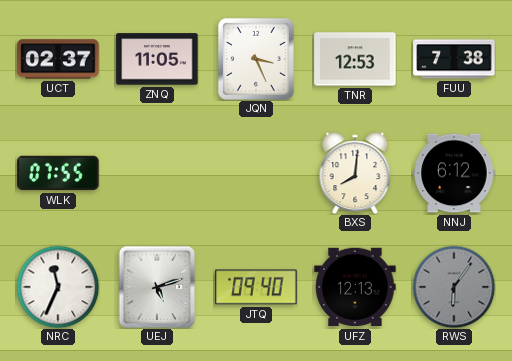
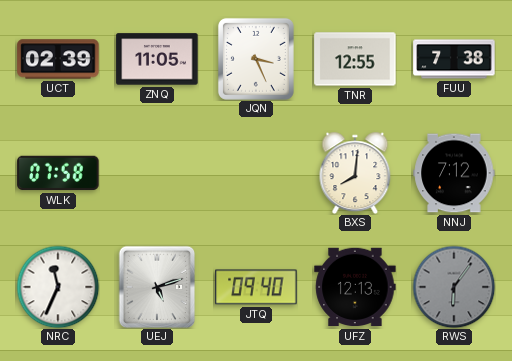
UCT: 02:37 -> 02:39
TNR: 12:53 -> 12:55
WLK: 07:55 -> 07:58
NNJ: 6:12 -> 7:12
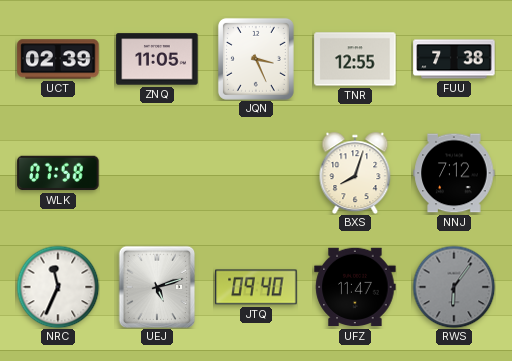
BXS: 8:01 -> 8:03
UFZ: 12:13 -> 11:47
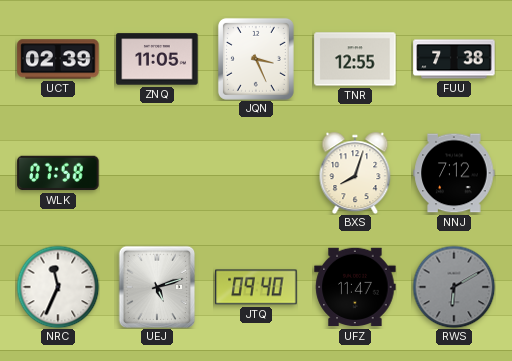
RWS: 6:06 -> 6:10
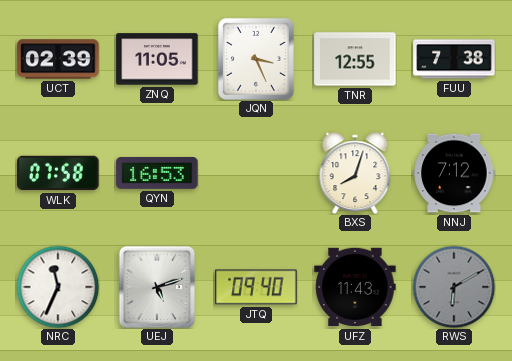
QYN: none -> 16:53
UFZ: 11:47 -> 11:43
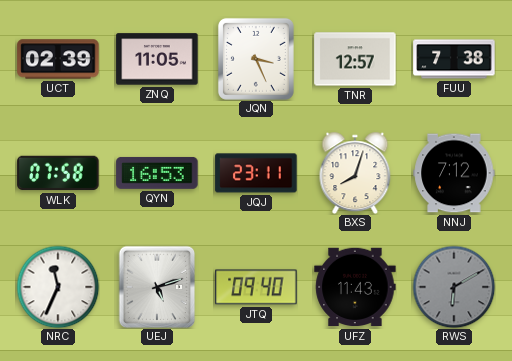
TNR: 12:55 -> 12:57
JQJ: none -> 23:11
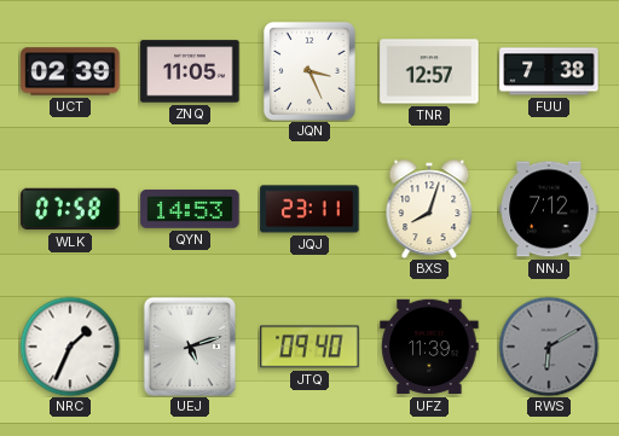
QYN: 16:53 -> 14:53
NRC: 11:34 -> 1:34
UFZ: 11:43 -> 11:39
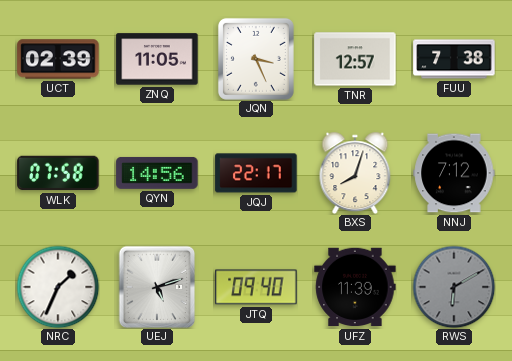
QYN: 14:53 -> 14:56
JQJ: 23:11 -> 22:17
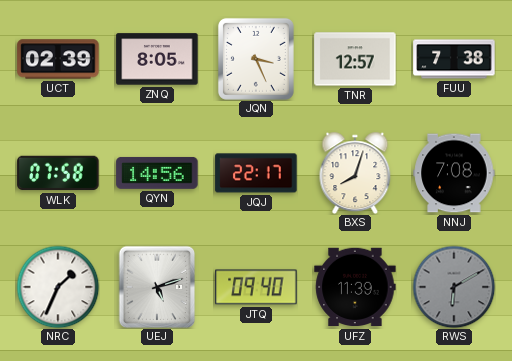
ZNQ: 11:05 -> 8:05
NNJ: 7:12 -> 7:08
